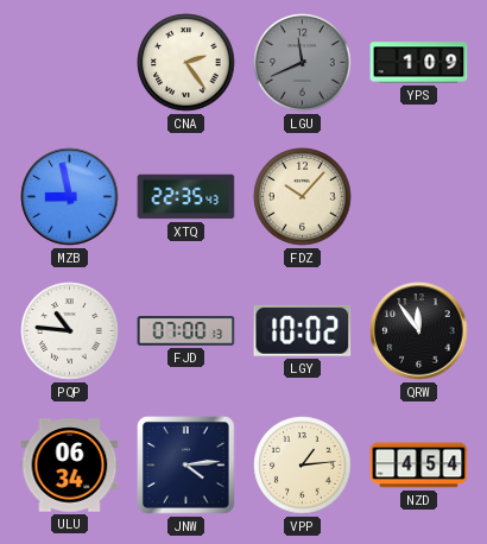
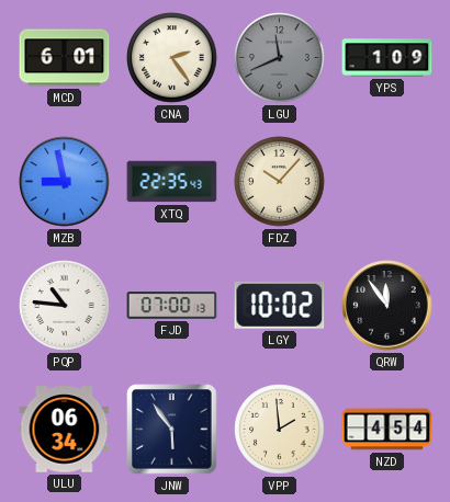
MCD: none -> 6:01
JNW: 4:14 -> 5:54
VPP: 1:14 -> 1:59
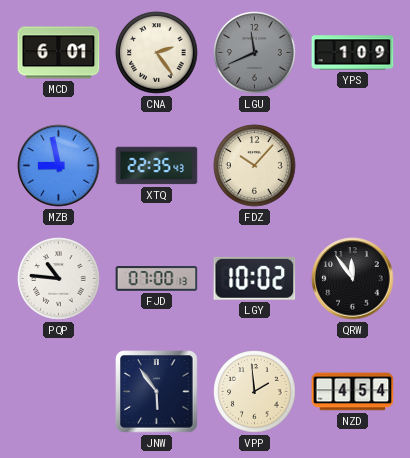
ULU: 06:34 -> none
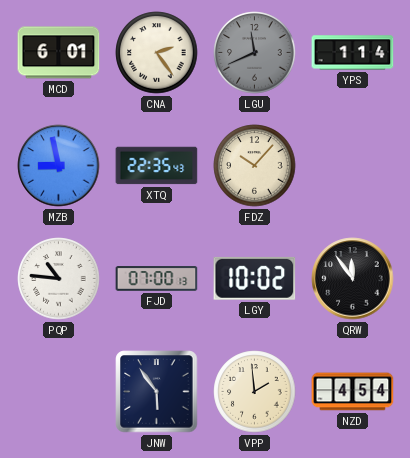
YPS: 1:09 -> 1:14
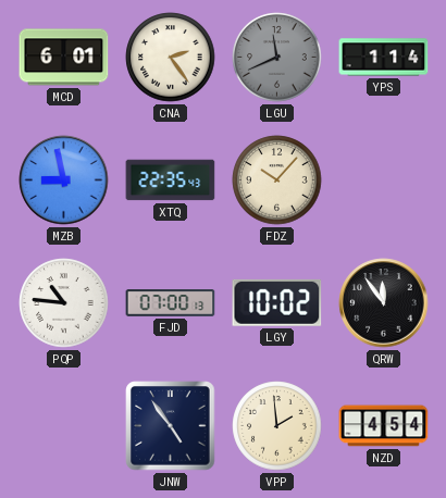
JNW: 5:54 -> 4:54
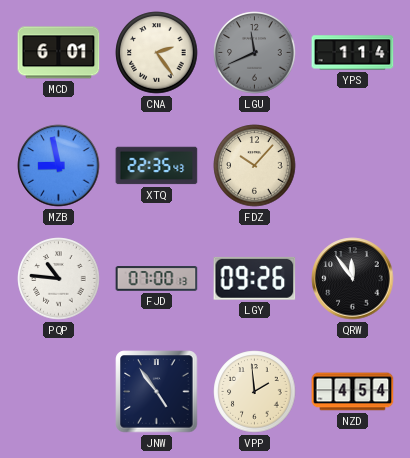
LGY: 10:02 -> 09:26
